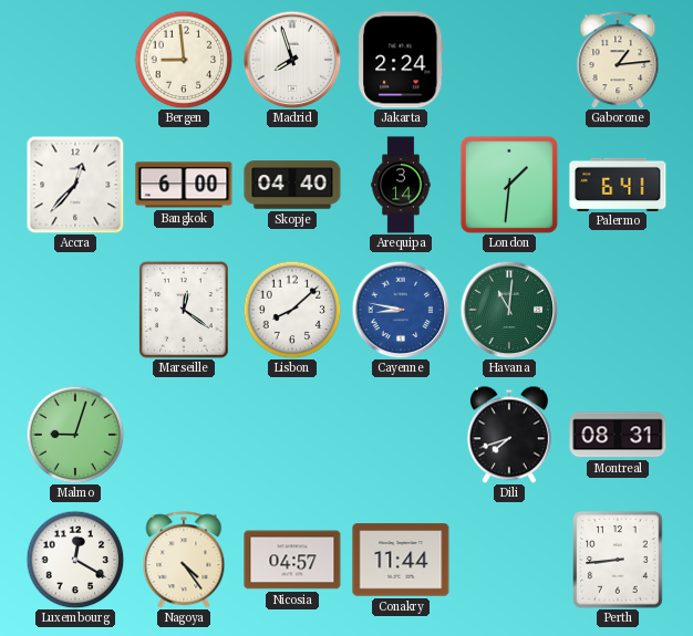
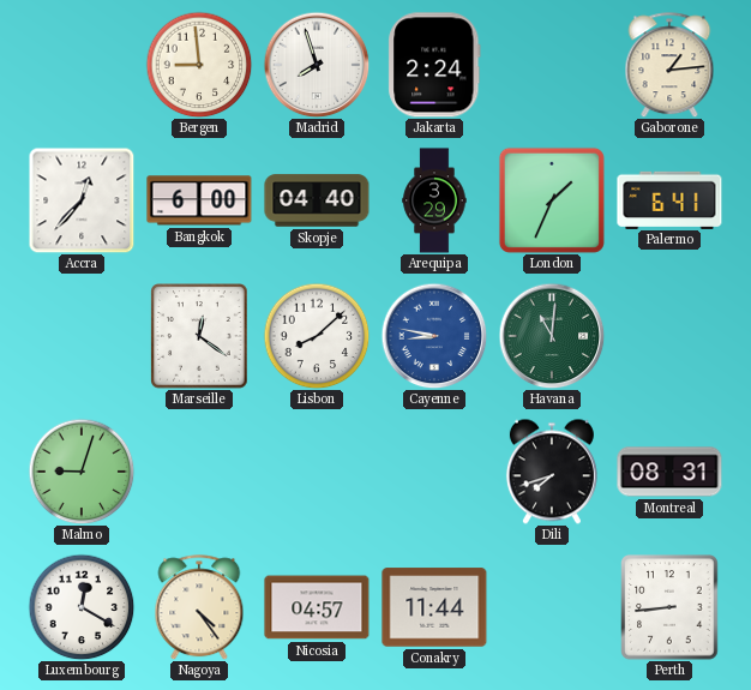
Arequipa: 3:14 -> 3:29
London: 1:31 -> 1:34
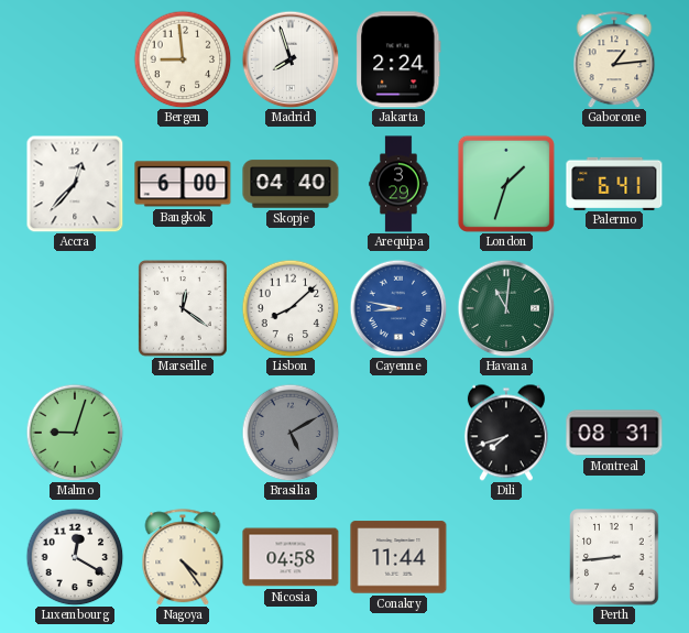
London: 1:34 -> 1:33
Brasilia: none -> 5:10
Nicosia: 04:57 -> 04:58
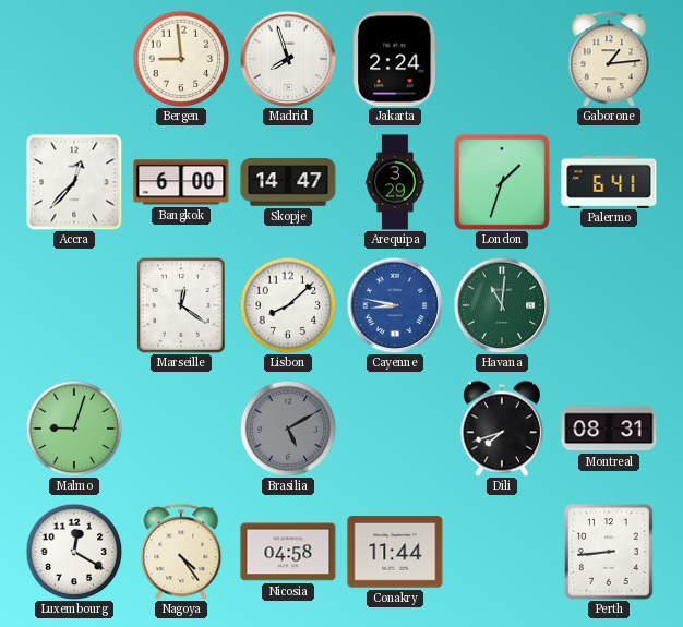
Skopje: 04:40 -> 14:47
